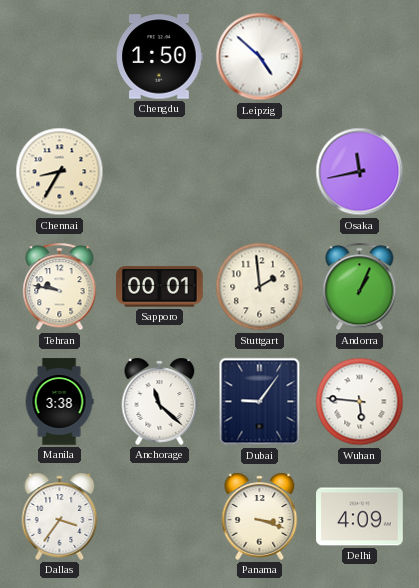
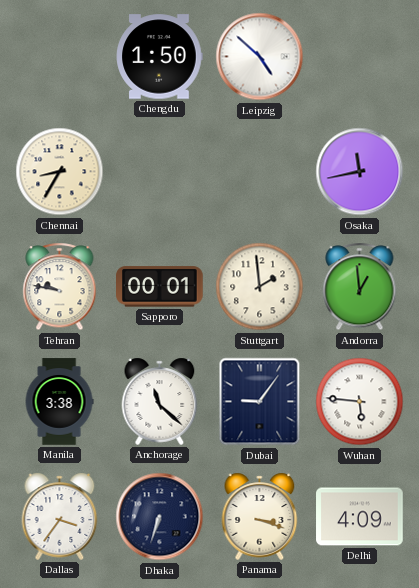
Andorra: 1:04 -> 12:59
Dhaka: none -> 6:33
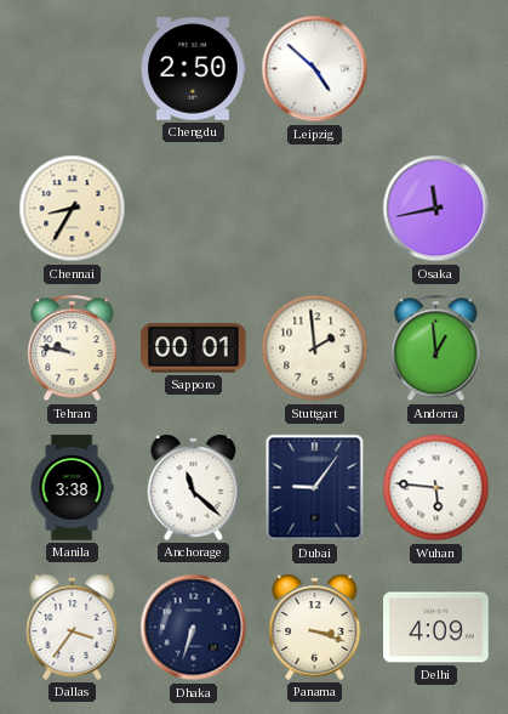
Chengdu: 1:50 -> 2:50
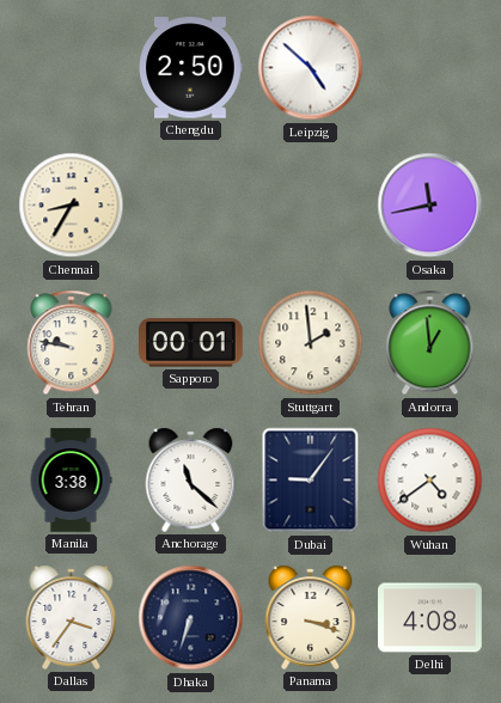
Wuhan: 5:46 -> 4:39
Delhi: 4:09 -> 4:08
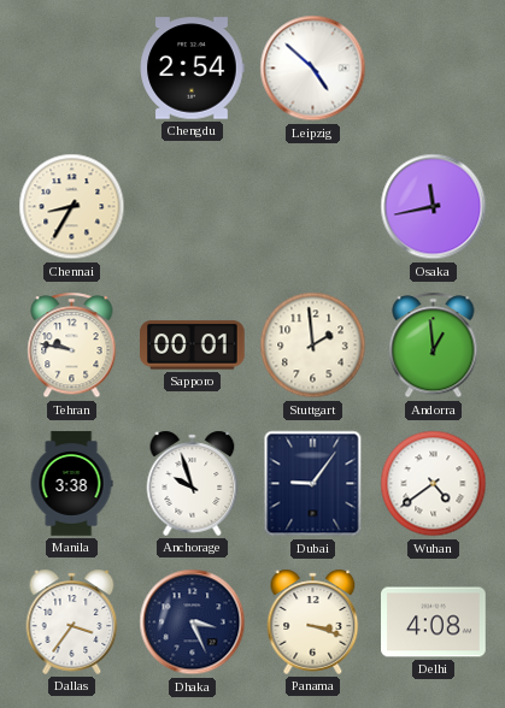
Chengdu: 2:50 -> 2:54
Anchorage: 11:22 -> 9:57
Dhaka: 6:33 -> 3:26
